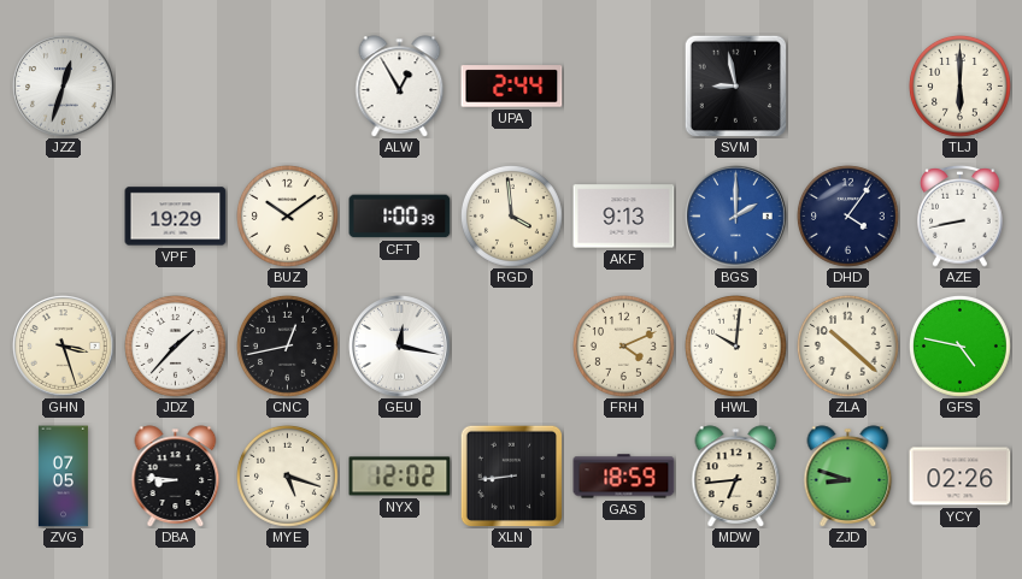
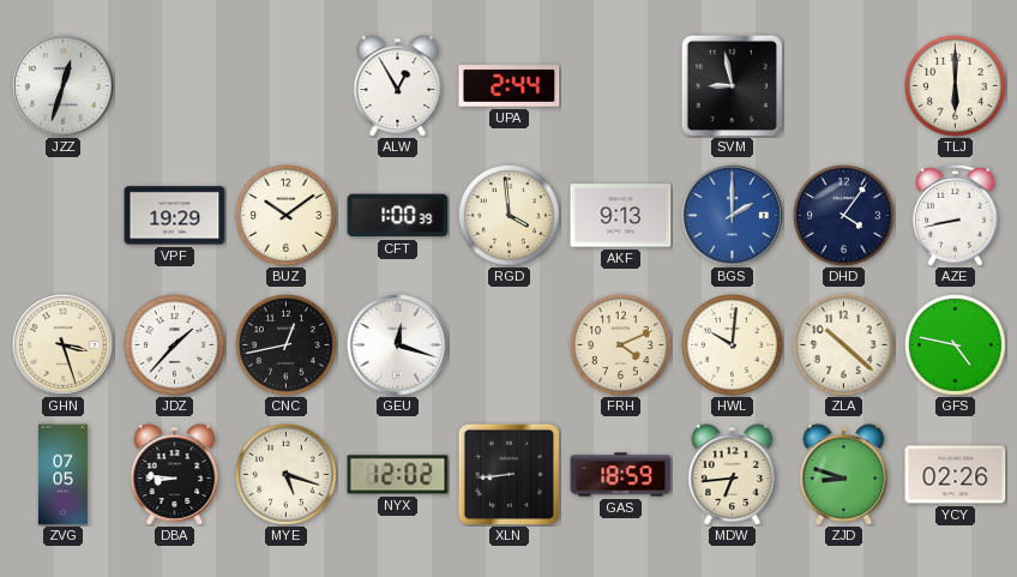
GEU: 12:17 -> 12:18
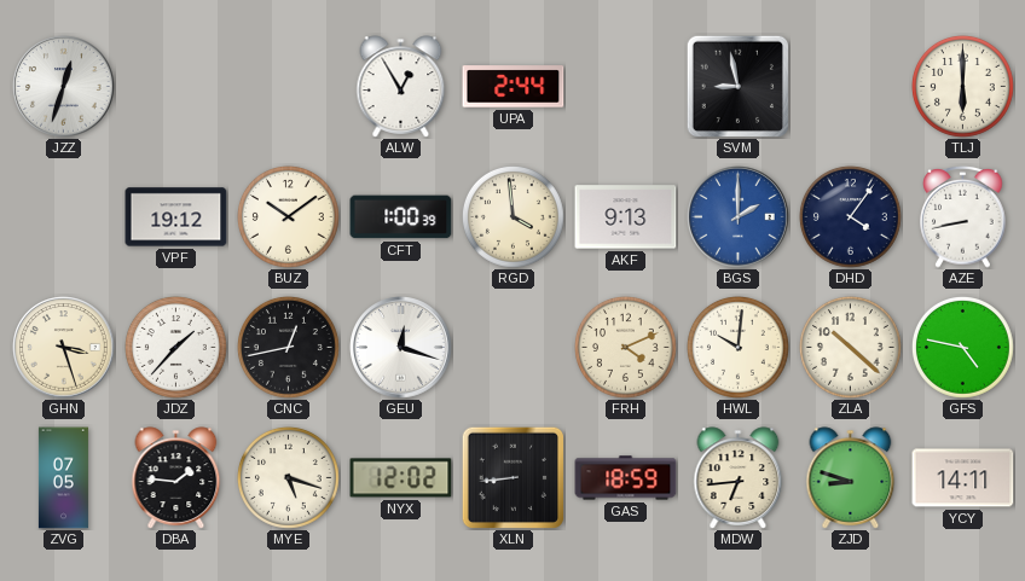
VPF: 19:29 -> 19:12
DBA: 8:46 -> 1:46
YCY: 02:26 -> 14:11
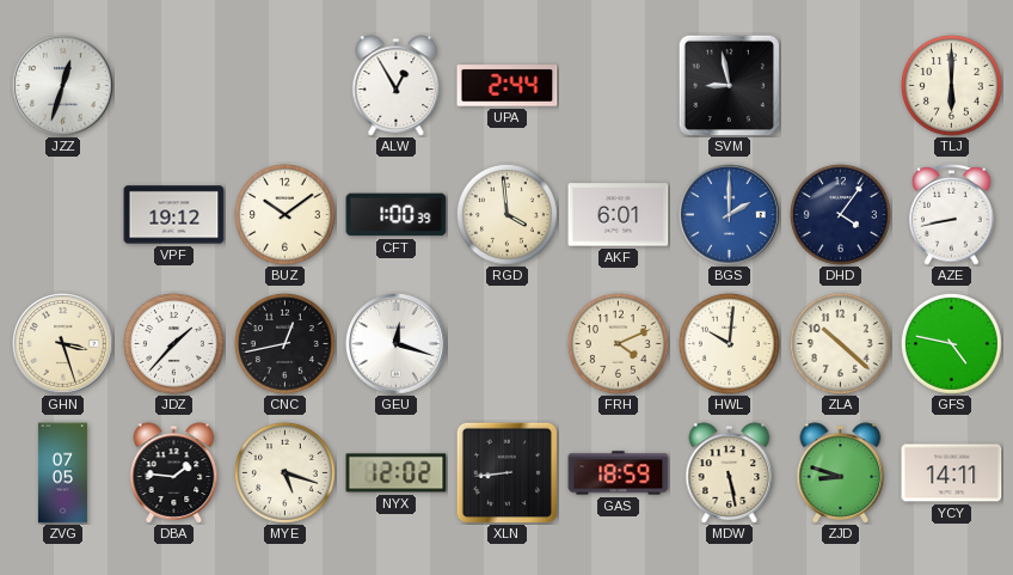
AKF: 9:13 -> 6:01
MDW: 6:44 -> 5:28
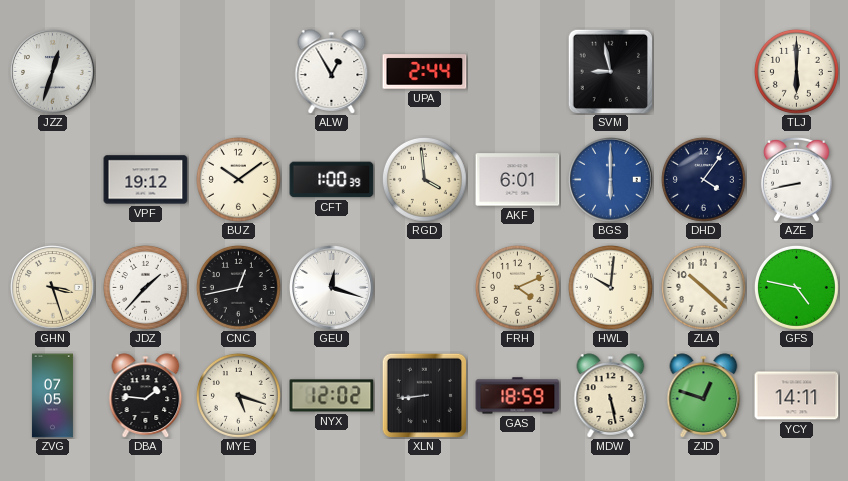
BGS: 2:00 -> 6:00
ZJD: 8:48 -> 12:48
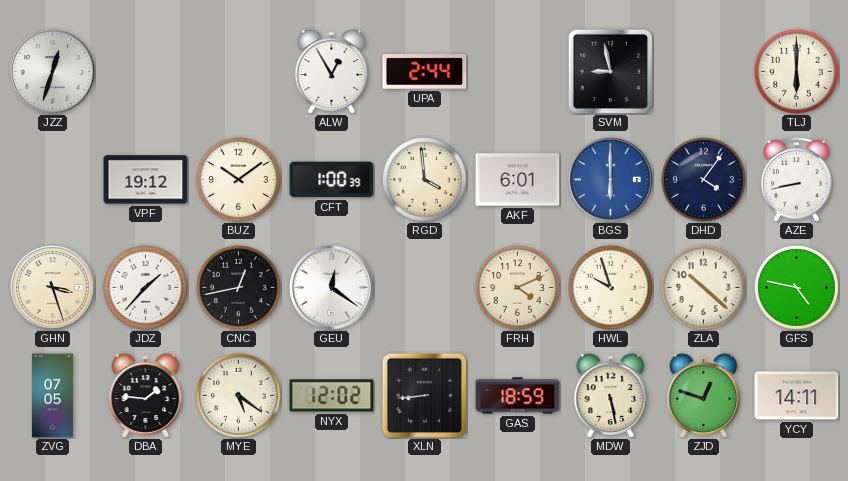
GEU: 12:18 -> 12:21
HWL: 10:01 -> 9:57
MYE: 5:18 -> 5:21
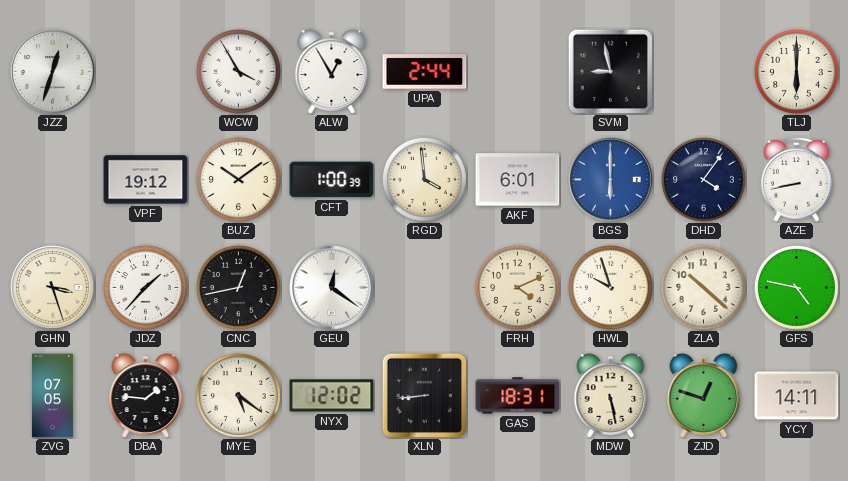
WCW: none -> 3:55
GAS: 18:59 -> 18:31
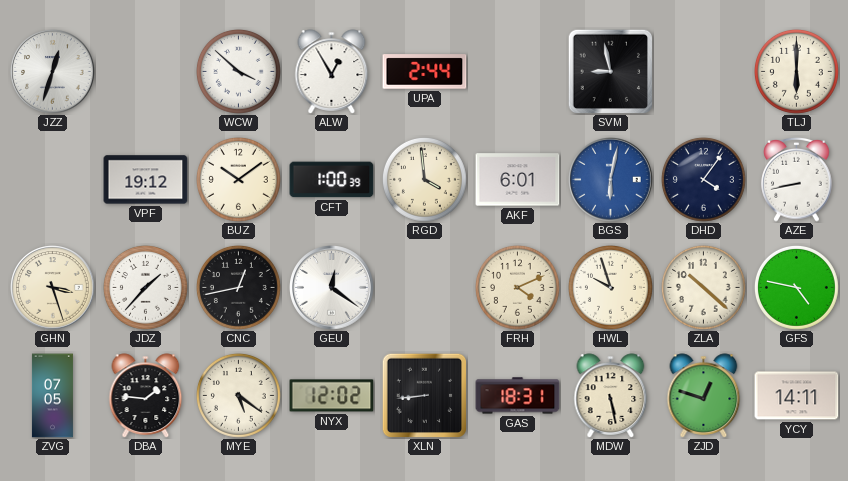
WCW: 3:55 -> 3:52
BGS: 6:00 -> 6:02
